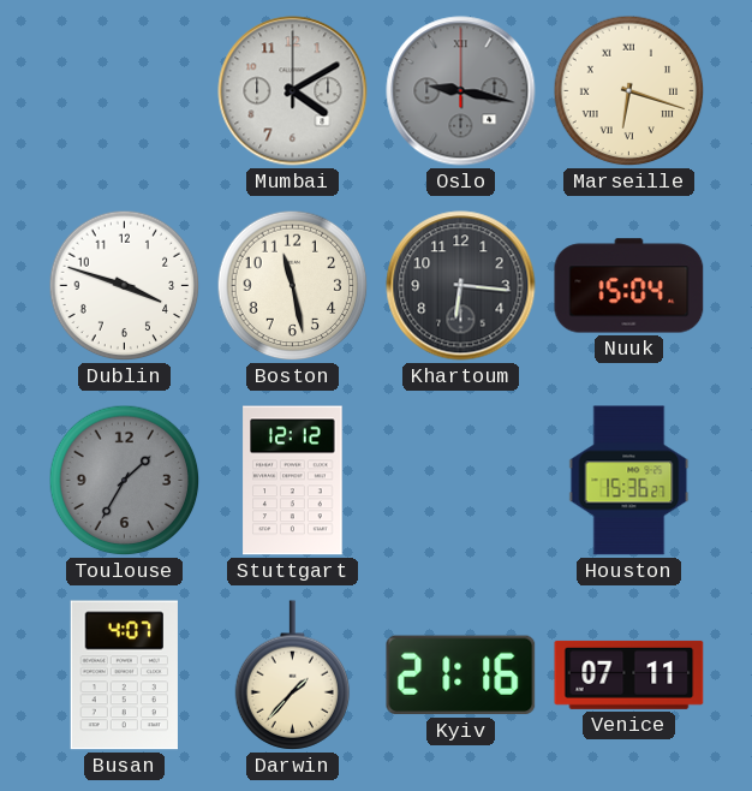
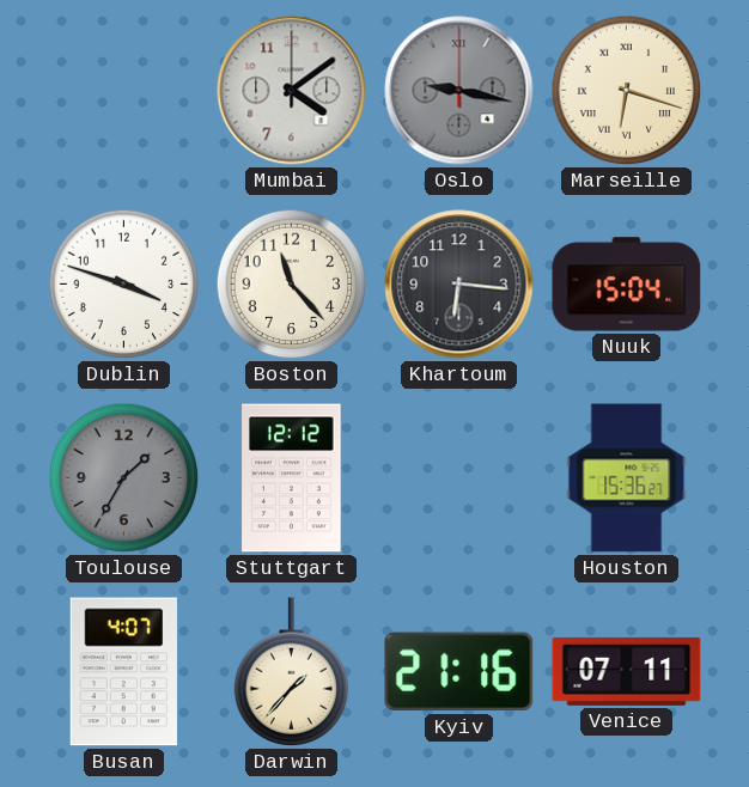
Mumbai: 4:10 -> 4:09
Boston: 11:28 -> 11:23
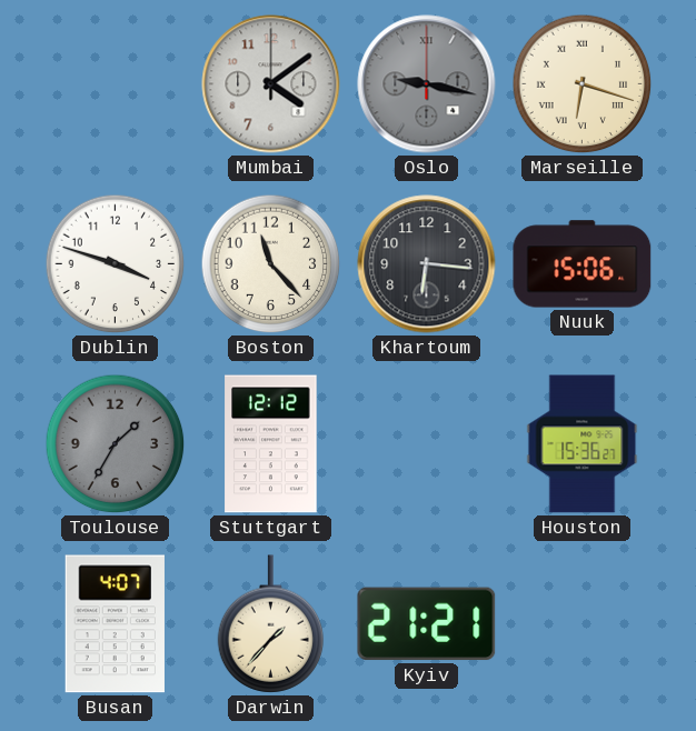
Nuuk: 15:04 -> 15:06
Kyiv: 21:16 -> 21:21
Venice: 07:11 -> none
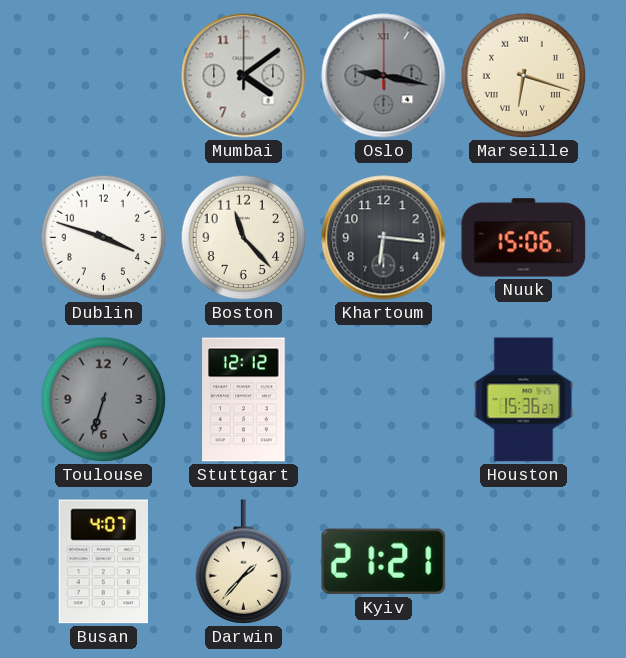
Toulouse: 1:35 -> 6:33
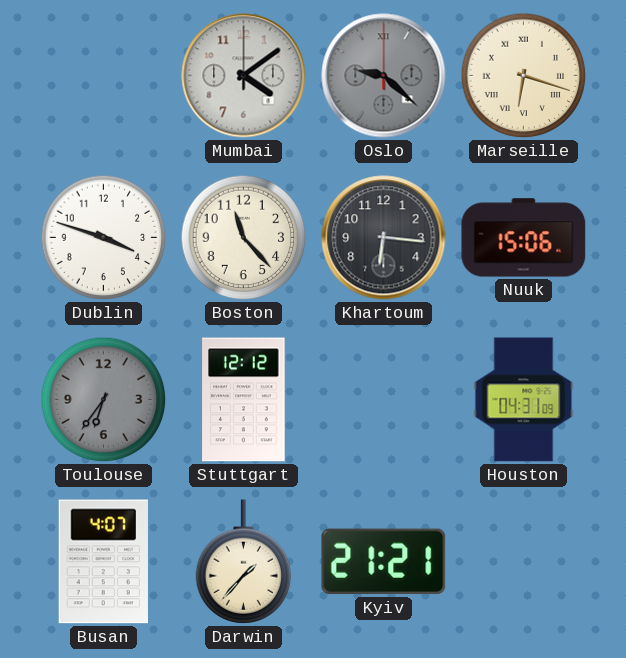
Oslo: 9:17 -> 9:22
Toulouse: 6:33 -> 6:36
Houston: 15:36 -> 04:31
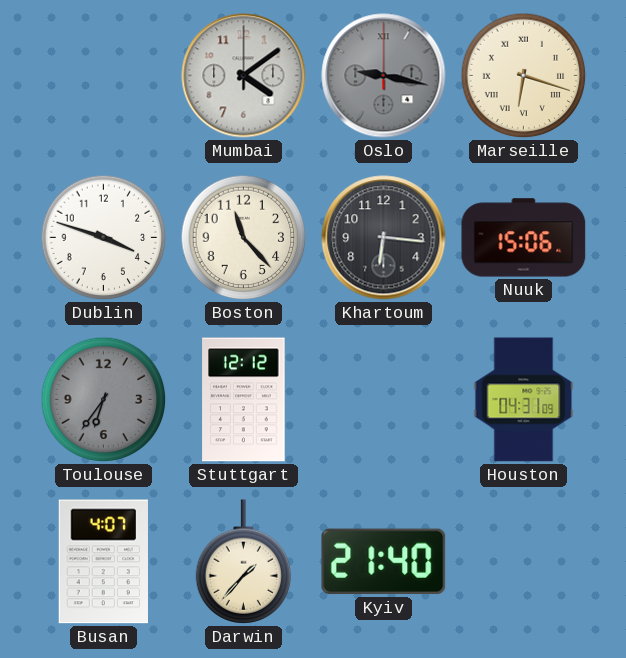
Oslo: 9:22 -> 9:17
Kyiv: 21:21 -> 21:40
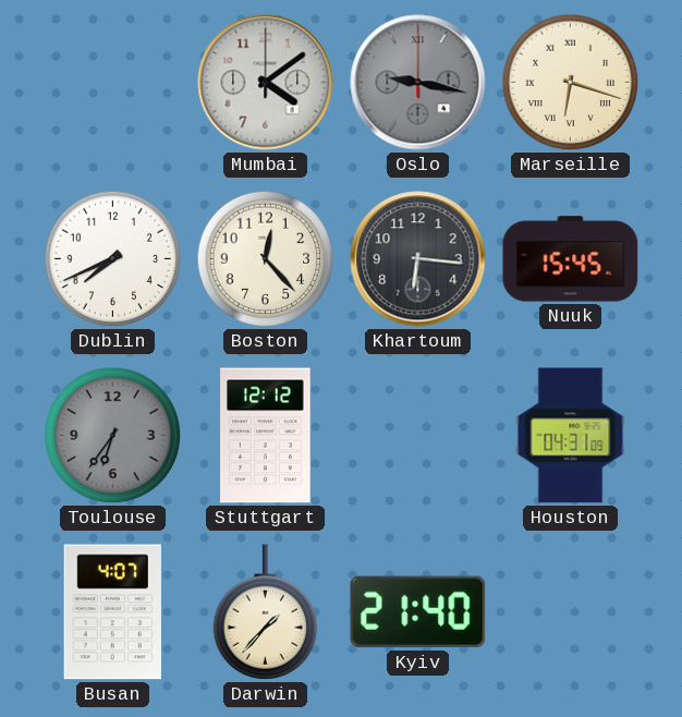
Dublin: 3:48 -> 7:41
Boston: 11:23 -> 12:23
Nuuk: 15:06 -> 15:45
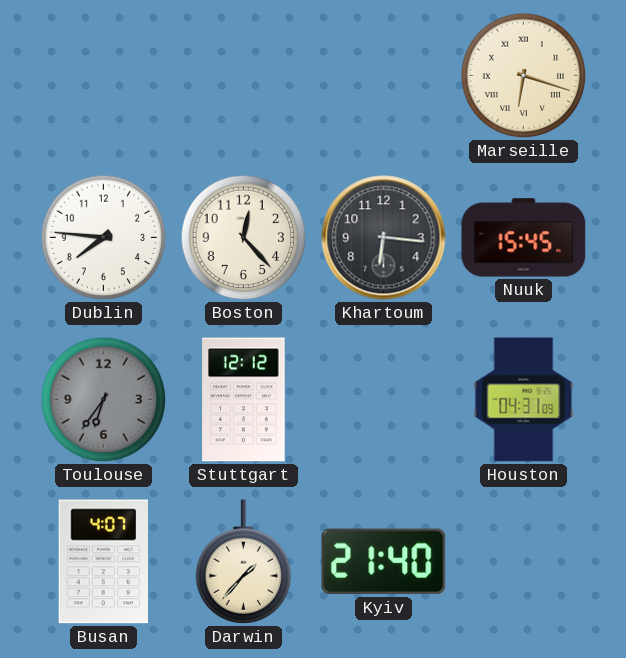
Mumbai: 4:09 -> none
Oslo: 9:17 -> none
Dublin: 7:41 -> 7:46
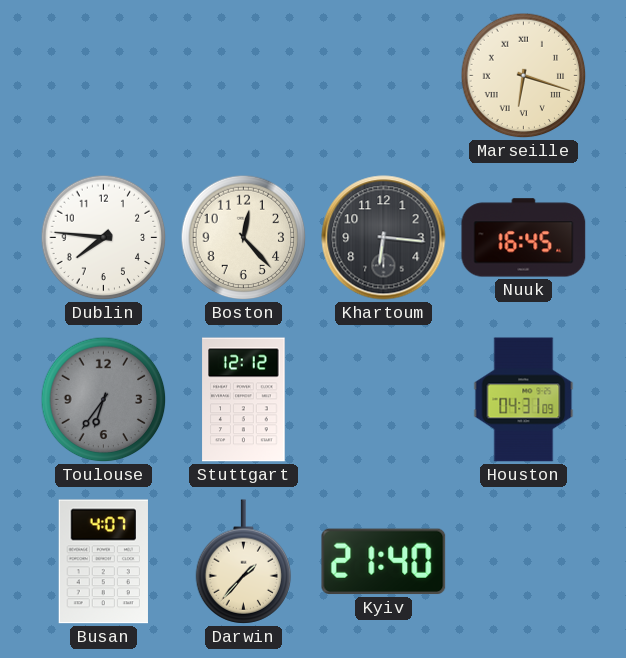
Nuuk: 15:45 -> 16:45
